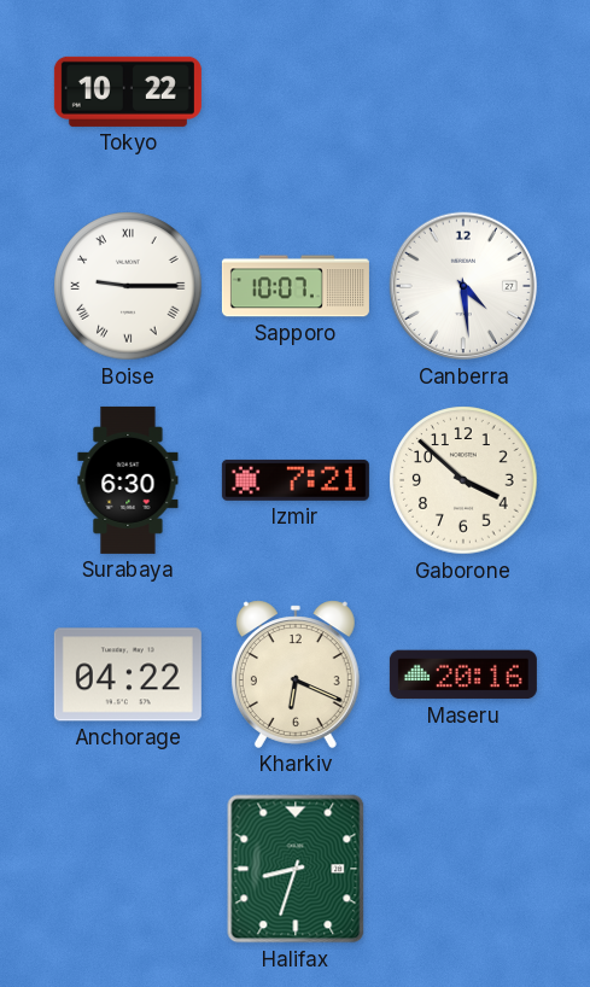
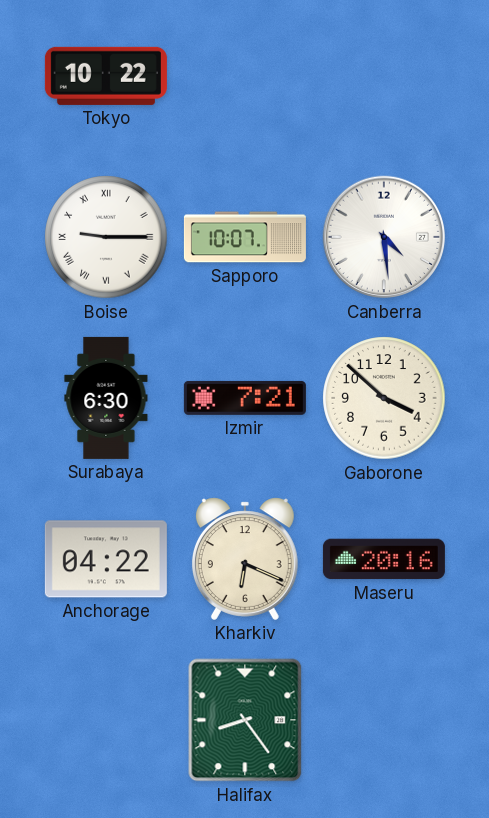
Halifax: 8:33 -> 8:24
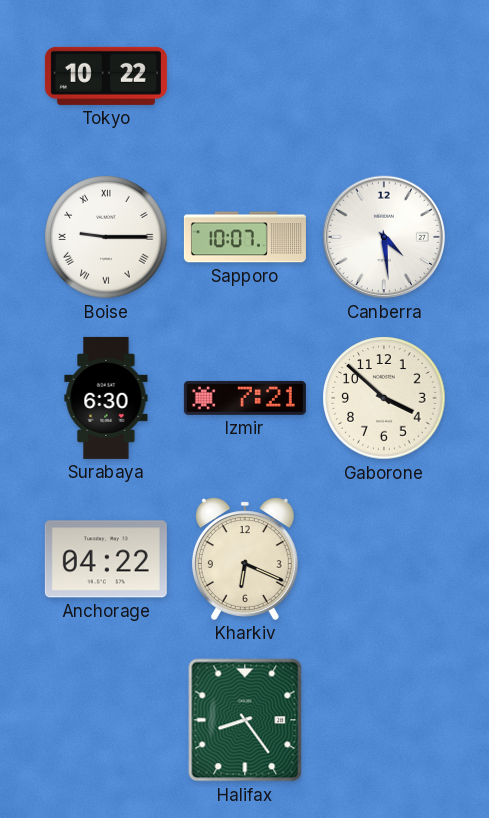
Maseru: 20:16 -> none
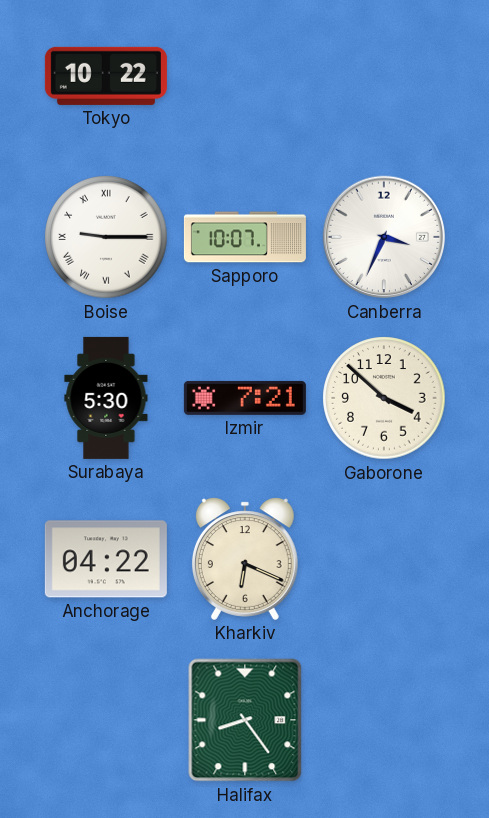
Canberra: 4:29 -> 3:34
Surabaya: 6:30 -> 5:30
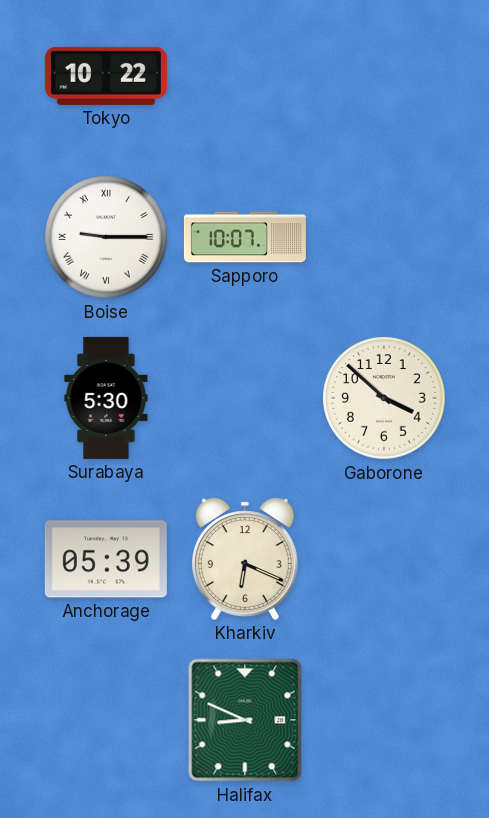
Canberra: 3:34 -> none
Izmir: 7:21 -> none
Anchorage: 04:22 -> 05:39
Halifax: 8:24 -> 8:49
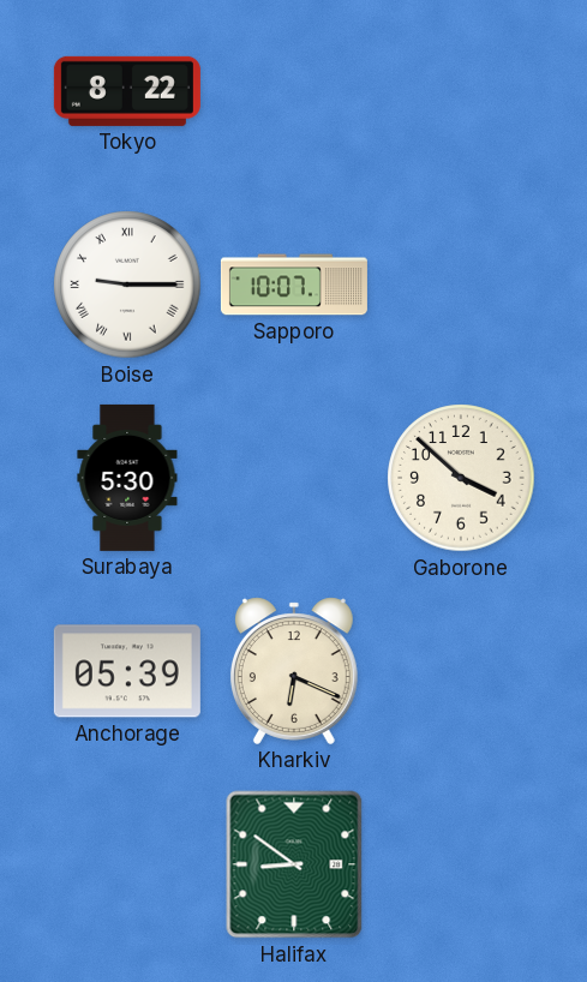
Tokyo: 10:22 -> 8:22
Halifax: 8:49 -> 8:51
